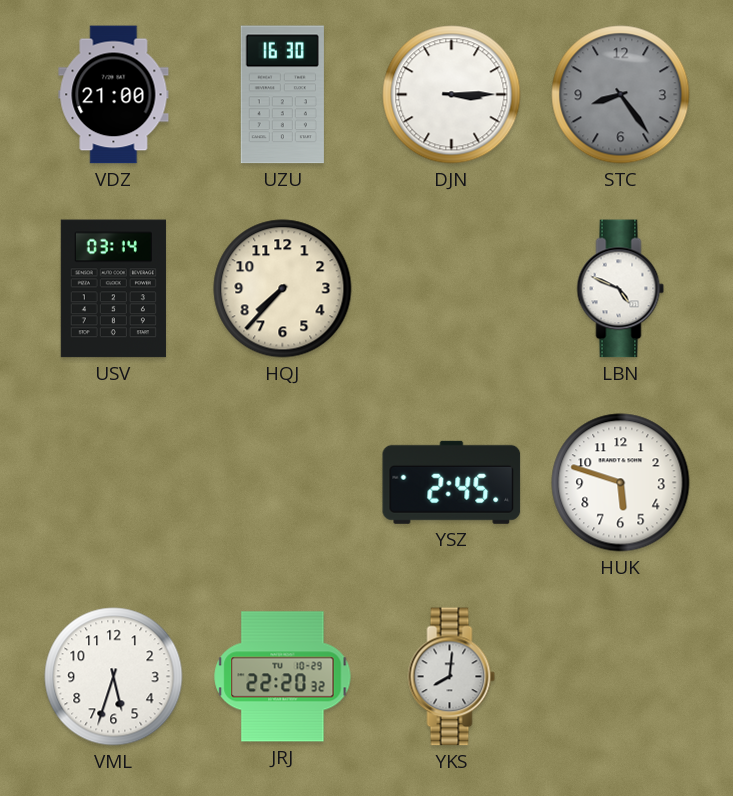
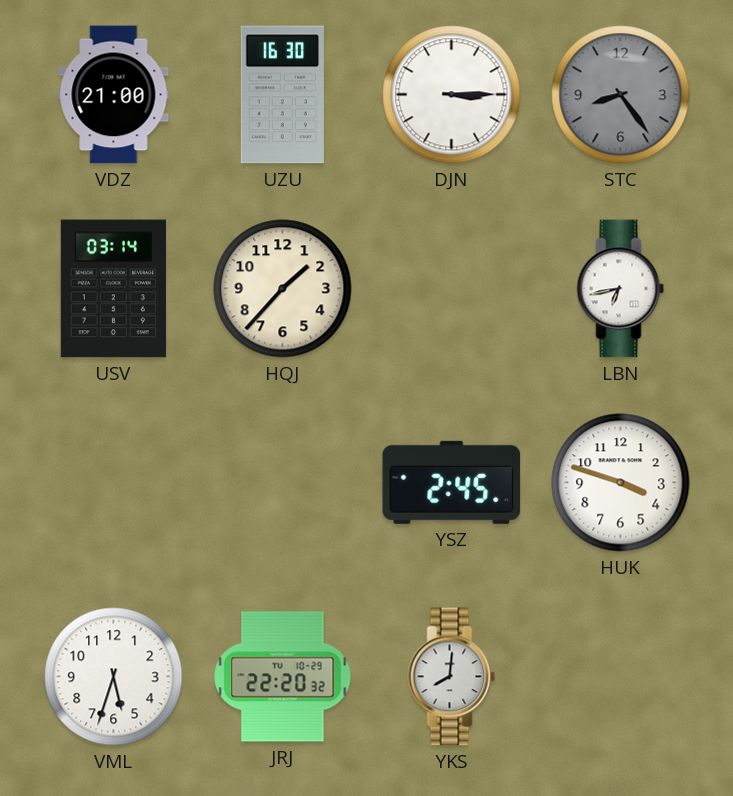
HQJ: 7:37 -> 1:37
LBN: 4:49 -> 6:43
HUK: 5:48 -> 3:48
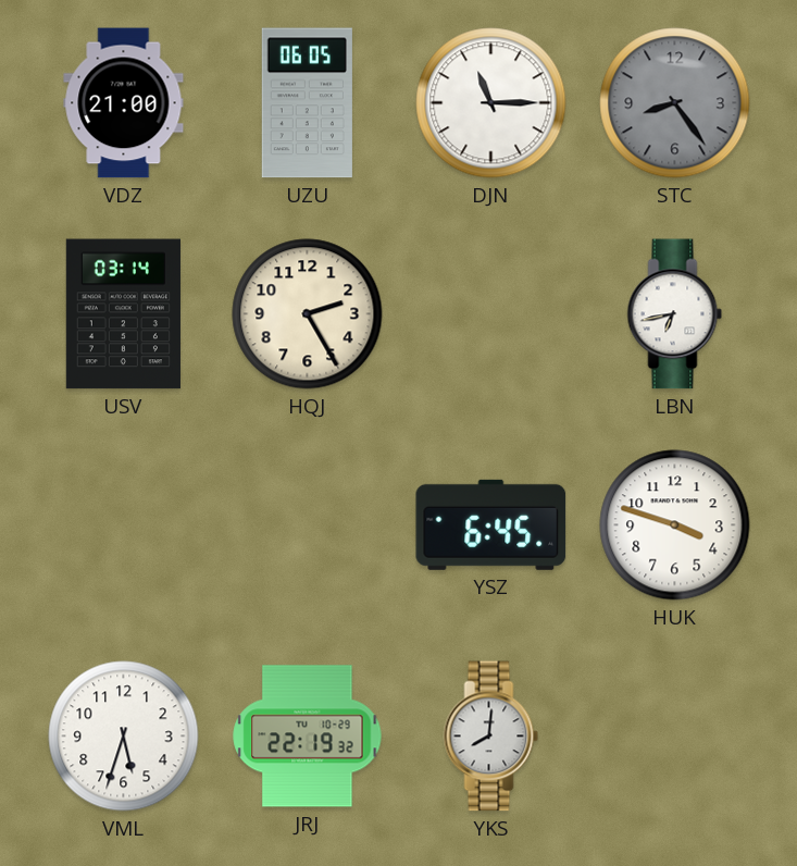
UZU: 16:30 -> 06:05
DJN: 3:15 -> 11:15
HQJ: 1:37 -> 2:25
YSZ: 2:45 -> 6:45
JRJ: 22:20 -> 22:19
